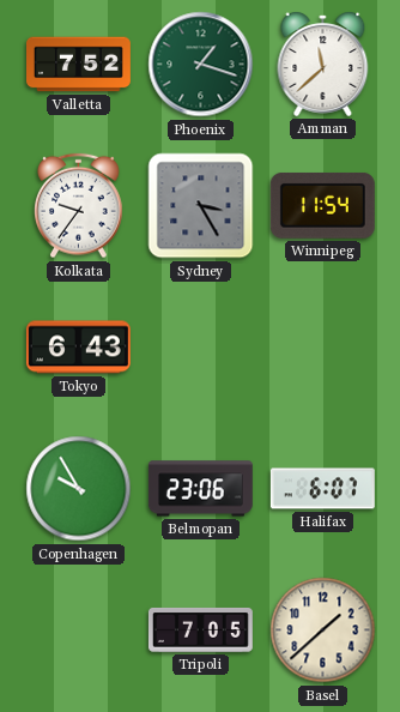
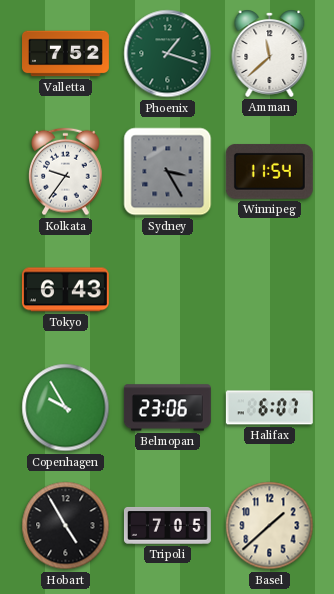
Hobart: none -> 4:55
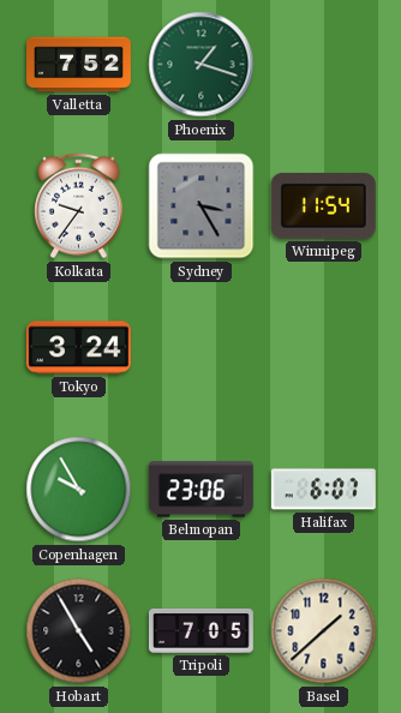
Amman: 11:38 -> none
Tokyo: 6:43 -> 3:24
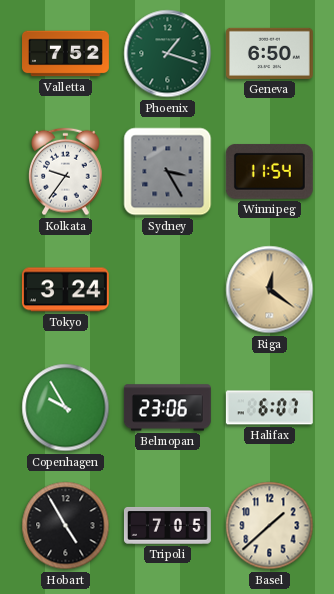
Geneva: none -> 6:50
Riga: none -> 12:21
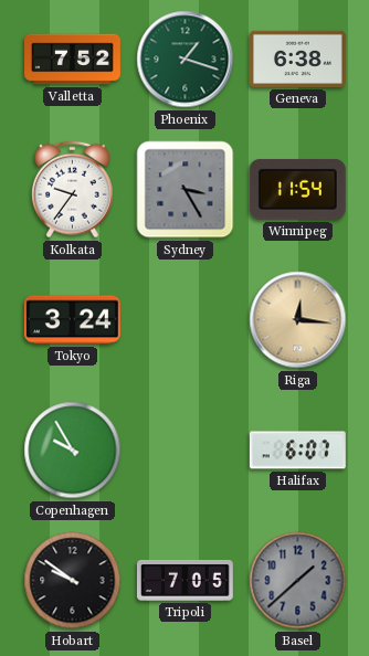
Geneva: 6:50 -> 6:38
Riga: 12:21 -> 12:16
Belmopan: 23:06 -> none
Hobart: 4:55 -> 9:51
Basel dial: cream -> grey
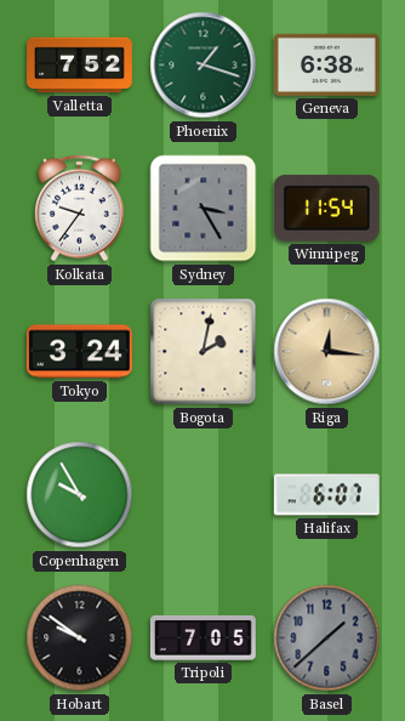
Bogota: none -> 2:02
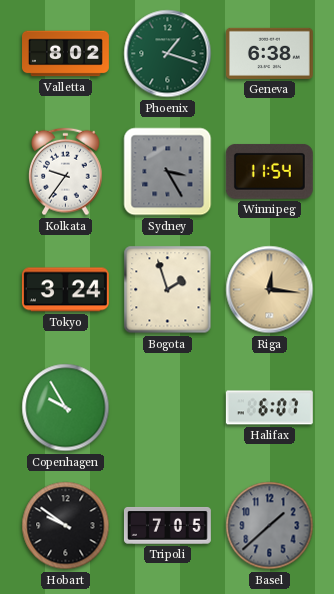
Valletta: 7:52 -> 8:02
Bogota: 2:02 -> 1:57
